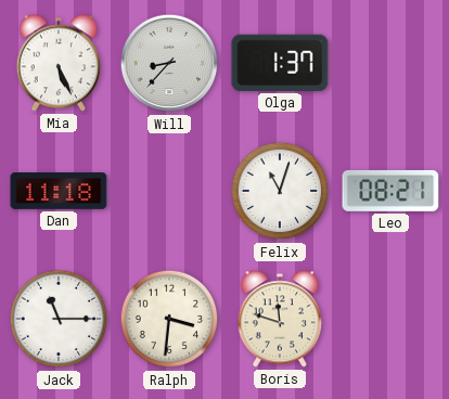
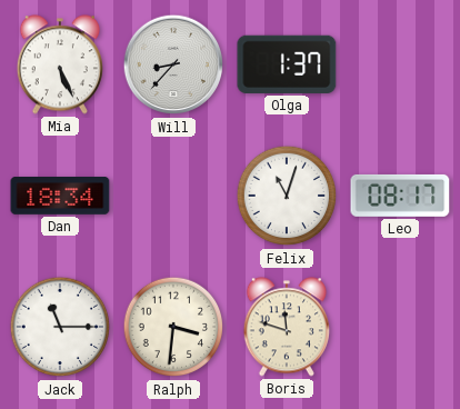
Dan: 11:18 -> 18:34
Leo: 08:21 -> 08:17
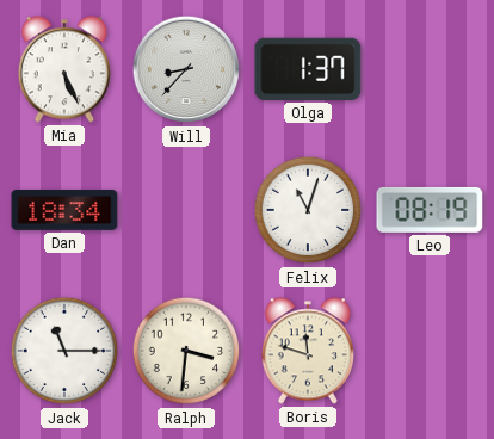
Leo: 08:17 -> 08:19
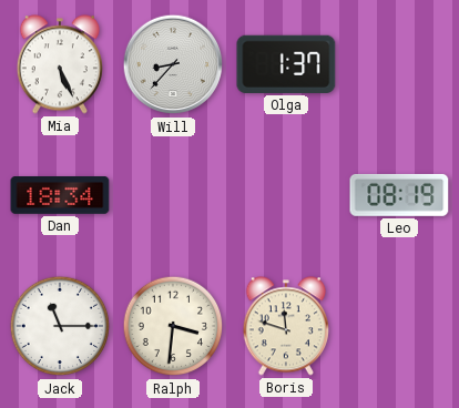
Felix: 11:03 -> none
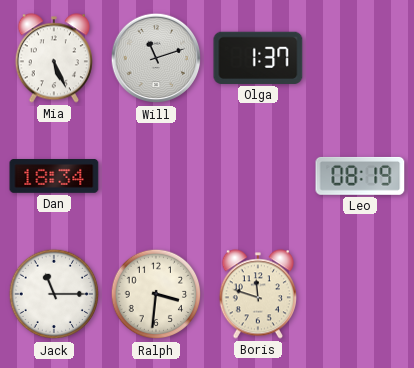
Will: 8:37 -> 11:12
